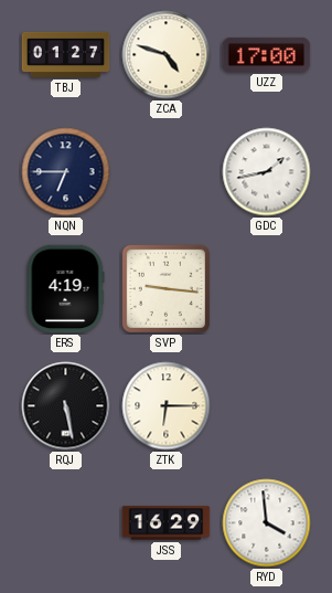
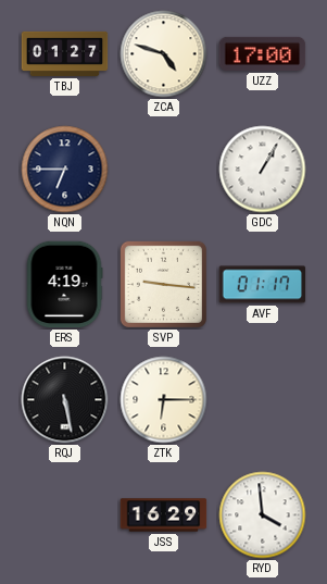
GDC: 1:43 -> 1:05
AVF: none -> 01:17
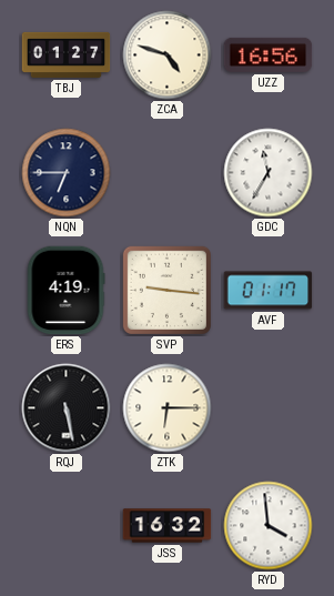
UZZ: 17:00 -> 16:56
GDC: 1:05 -> 11:35
JSS: 16:29 -> 16:32
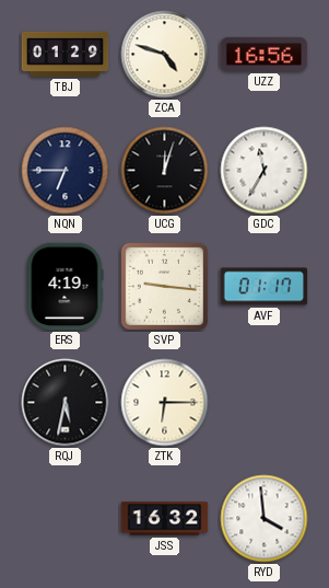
TBJ: 01:27 -> 01:29
UCG: none -> 12:03
RQJ: 5:28 -> 5:32
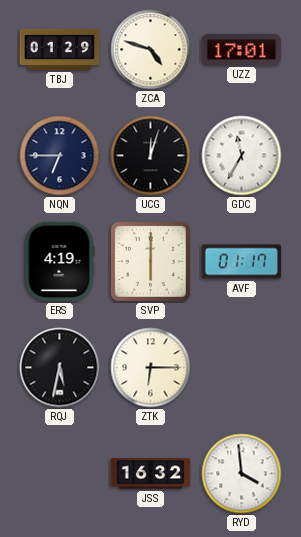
UZZ: 16:56 -> 17:01
SVP: 9:16 -> 6:00
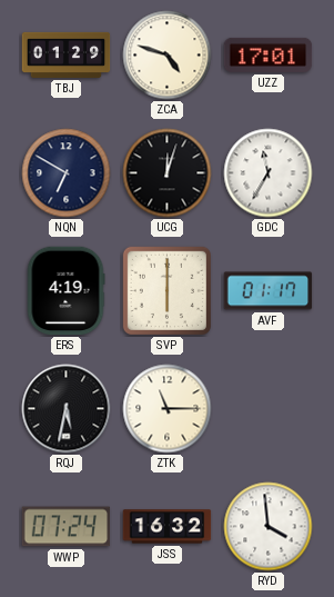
NQN: 6:45 -> 6:50
ZTK: 6:15 -> 11:15
WWP: none -> 07:24
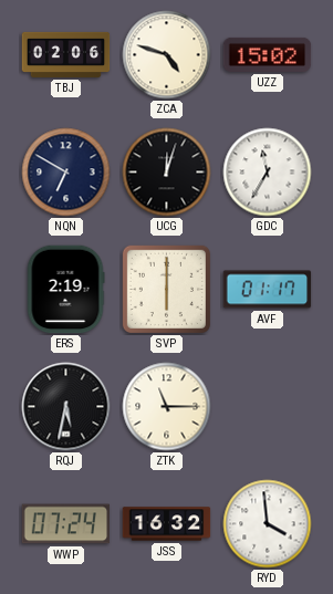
TBJ: 01:29 -> 02:06
UZZ: 17:01 -> 15:02
ERS: 4:19 -> 2:19
